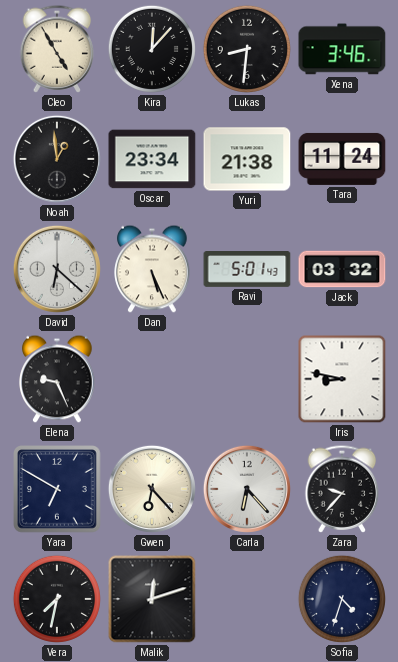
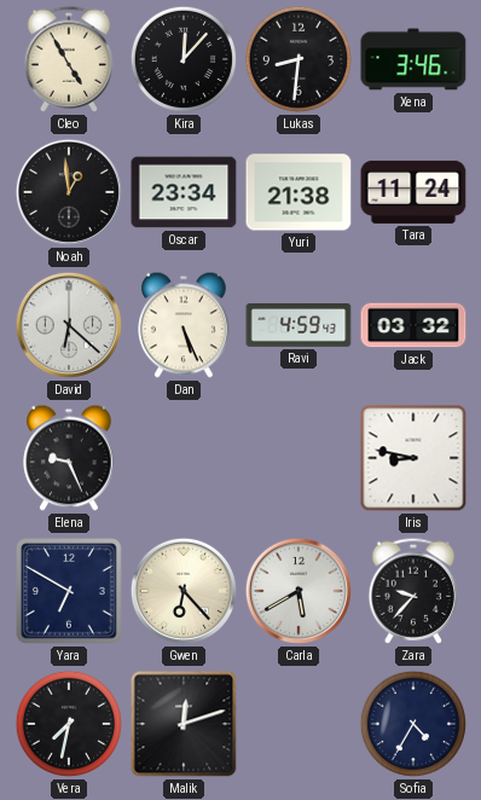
Ravi: 5:01 -> 4:59
Carla: 6:23 -> 5:40
Sofia: 4:33 -> 4:35
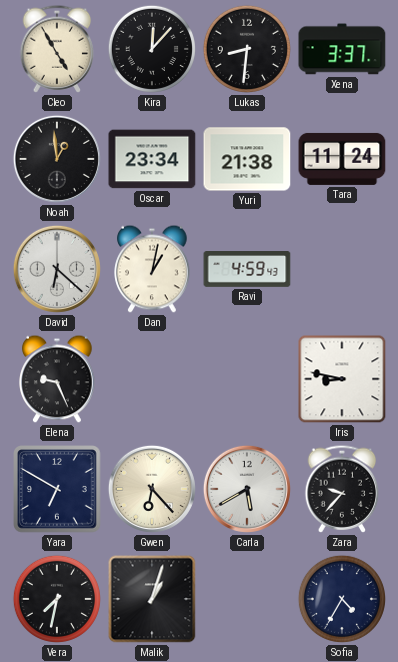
Xena: 3:46 -> 3:37
Dan: 5:26 -> 1:02
Jack: 03:32 -> none
Malik: 12:12 -> 1:03
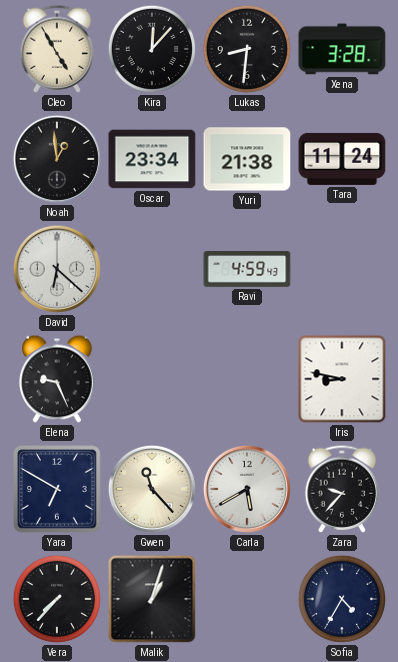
Xena: 3:37 -> 3:28
Dan: 1:02 -> none
Gwen: 6:23 -> 11:23
Vera: 7:32 -> 7:37
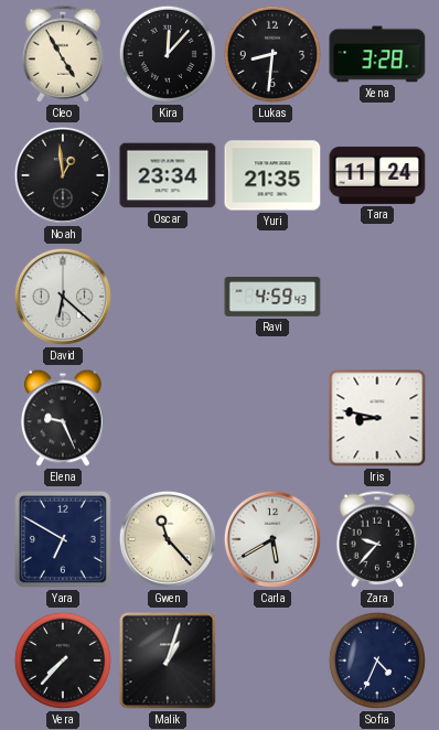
Yuri: 21:38 -> 21:35
Sofia: 4:35 -> 4:34
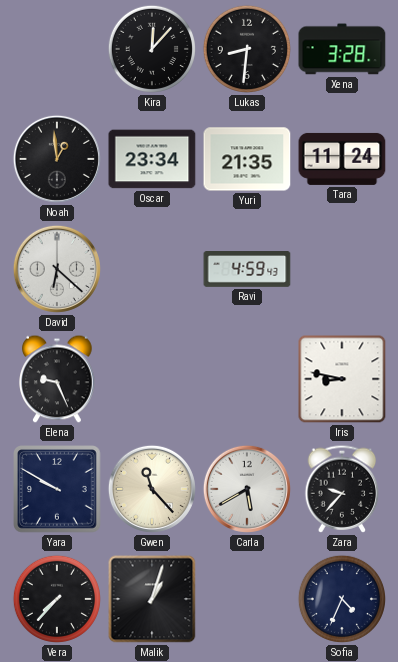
Cleo: 4:55 -> none
Yara: 6:50 -> 9:50
